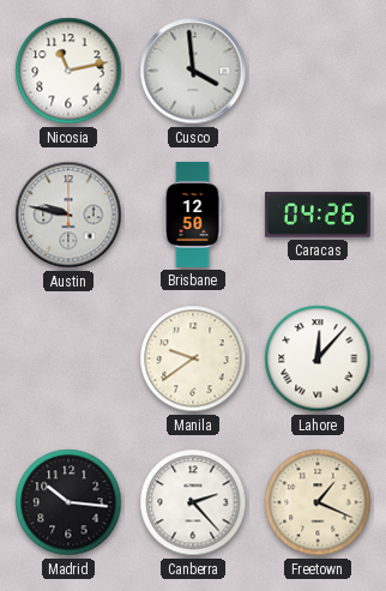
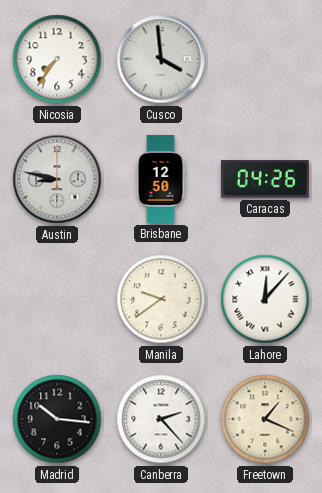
Nicosia: 11:13 -> 7:36
Austin: 9:47 -> 8:47
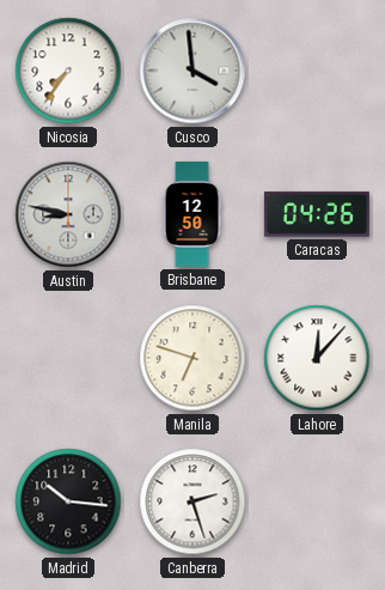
Manila: 9:39 -> 6:48
Canberra: 2:23 -> 2:27
Freetown: 1:19 -> none
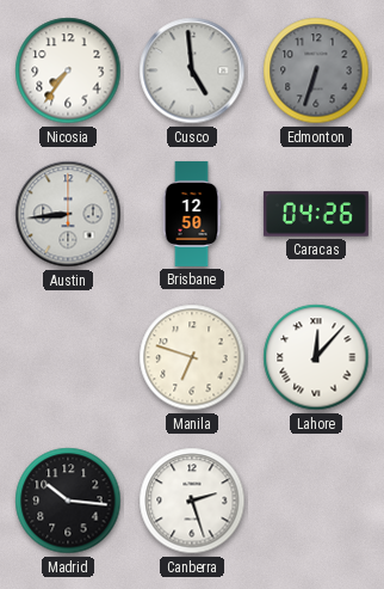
Cusco: 3:59 -> 4:59
Edmonton: none -> 6:33
Austin: 8:47 -> 8:44
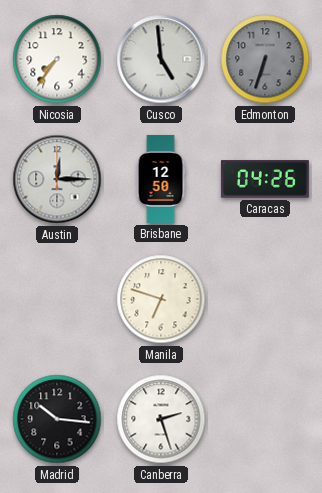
Austin: 8:44 -> 12:15
Lahore: 12:07 -> none
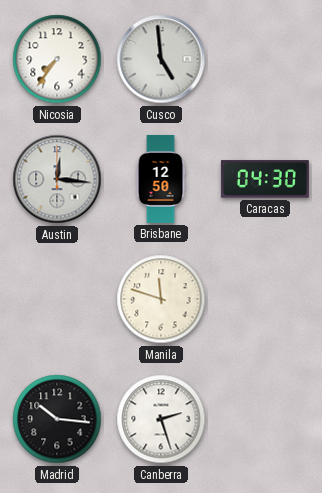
Edmonton: 6:33 -> none
Austin: 12:15 -> 12:16
Caracas: 04:26 -> 04:30
Manila: 6:48 -> 11:48
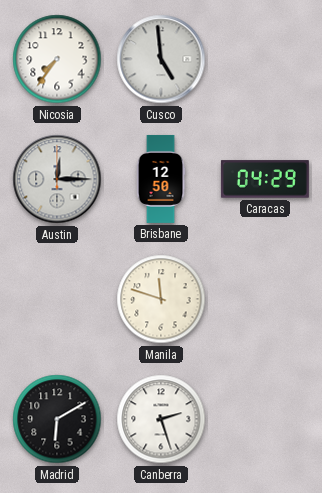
Austin: 12:16 -> 12:15
Caracas: 04:30 -> 04:29
Madrid: 10:16 -> 6:10
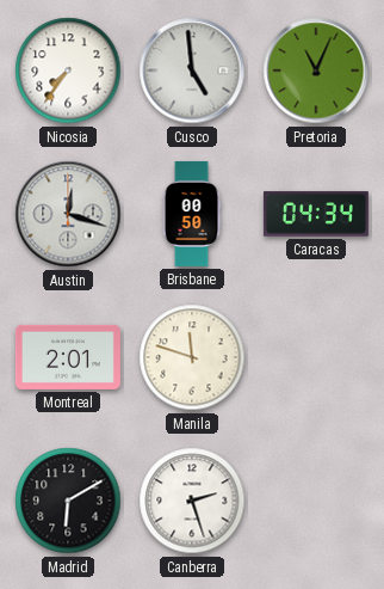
Pretoria: none -> 11:04
Austin: 12:15 -> 12:18
Brisbane: 12:50 -> 00:50
Caracas: 04:29 -> 04:34
Montreal: none -> 2:01
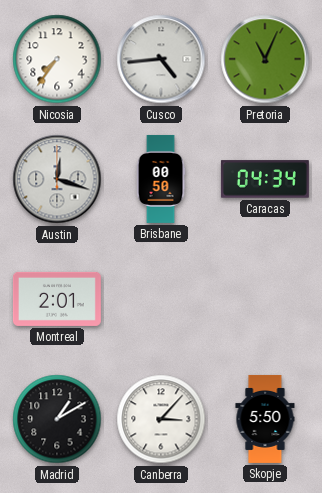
Cusco: 4:59 -> 4:44
Manila: 11:48 -> none
Madrid: 6:10 -> 1:10
Canberra: 2:27 -> 3:07
Skopje: none -> 5:50
